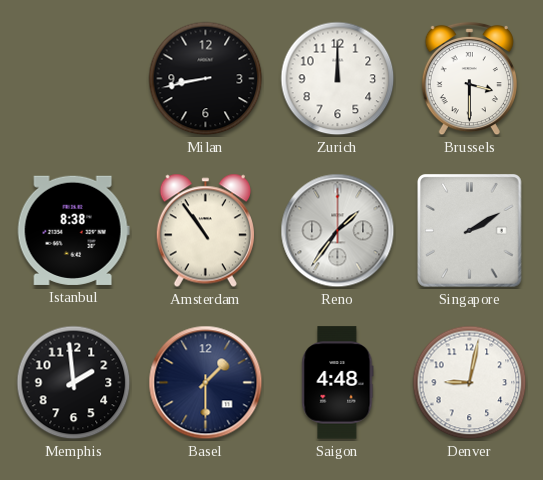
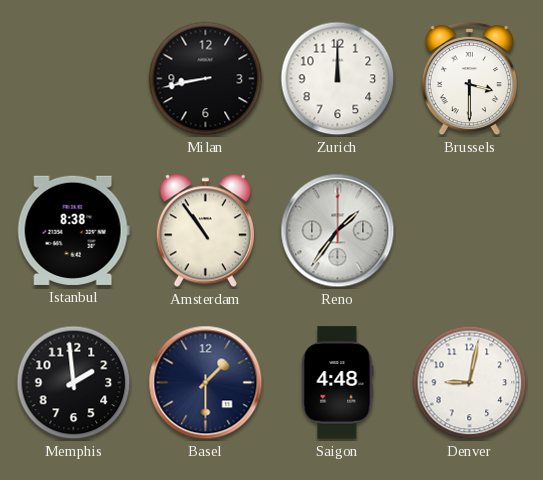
Singapore: 2:10 -> none
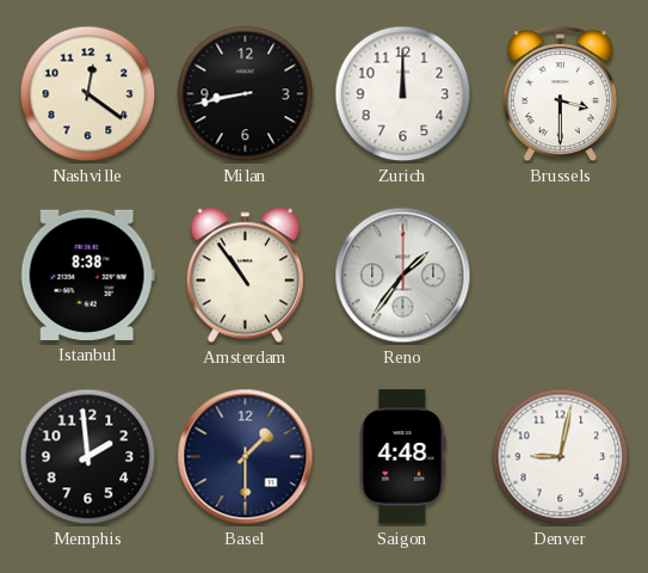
Nashville: none -> 12:21
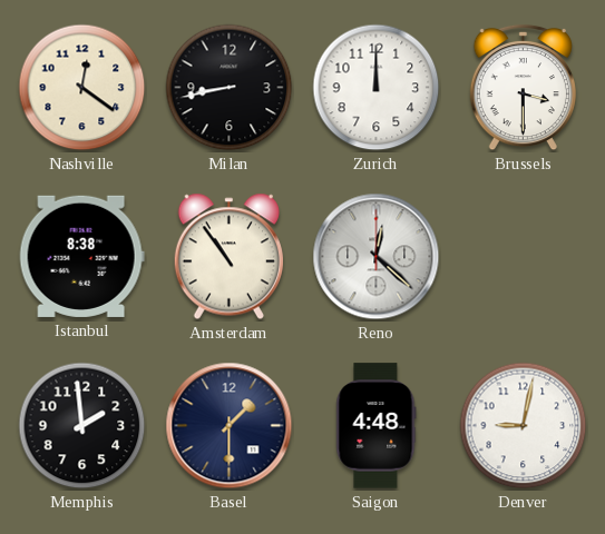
Reno: 1:36 -> 12:22
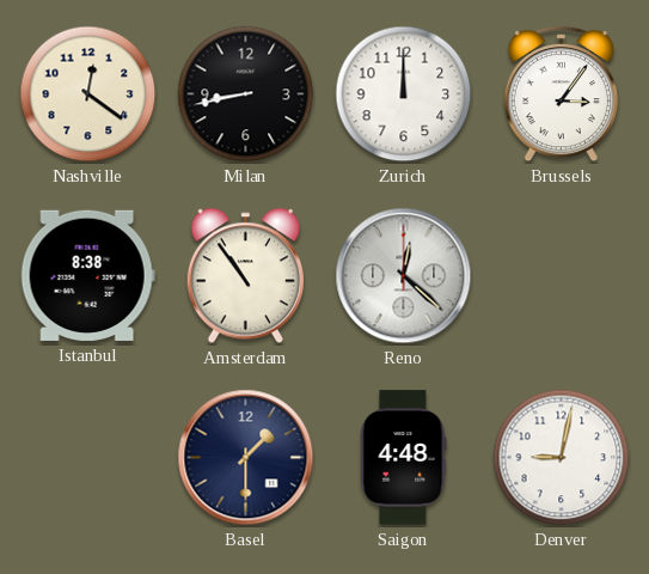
Brussels: 3:30 -> 3:06
Memphis: 1:59 -> none
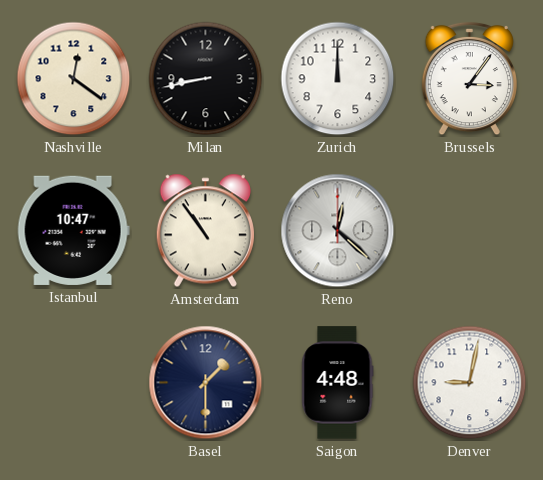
Istanbul: 8:38 -> 10:47
